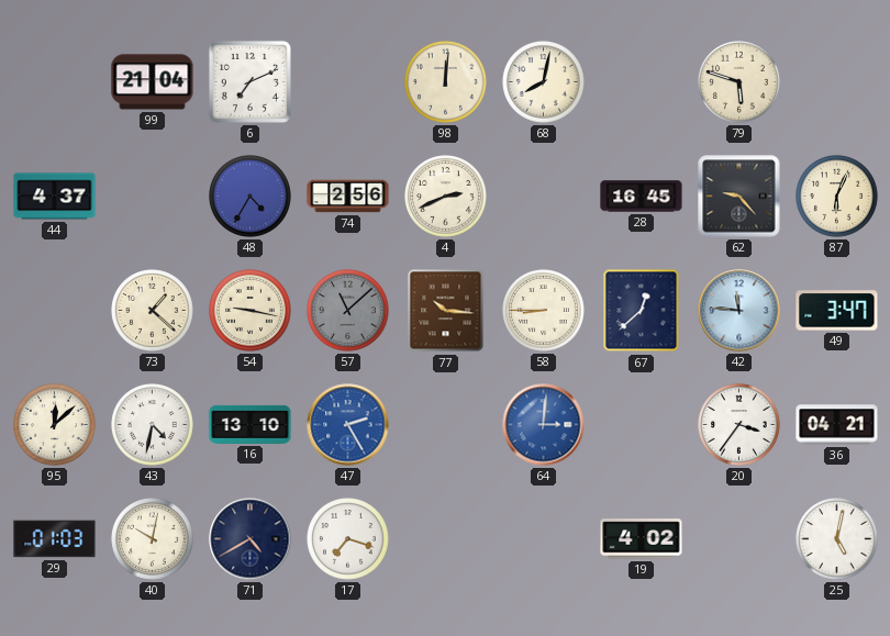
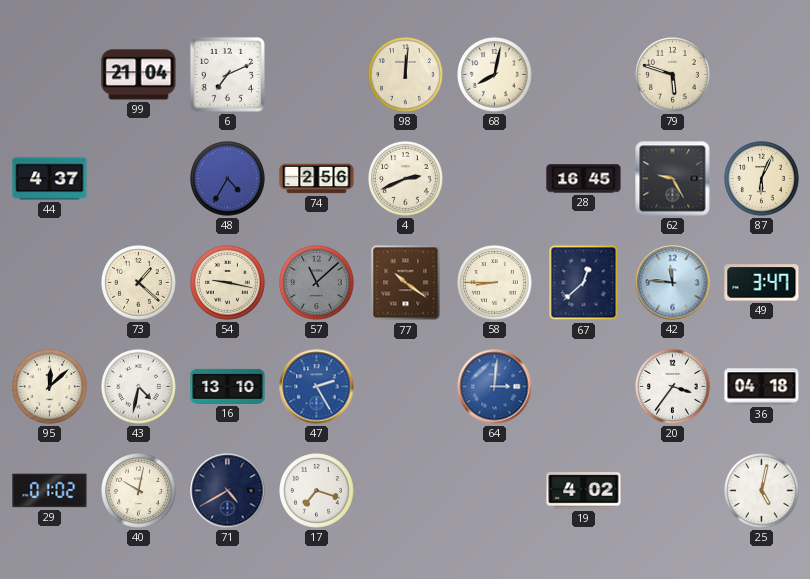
62: 9:23 -> 9:25
77: 10:16 -> 10:21
36: 04:21 -> 04:18
29: 01:03 -> 01:02
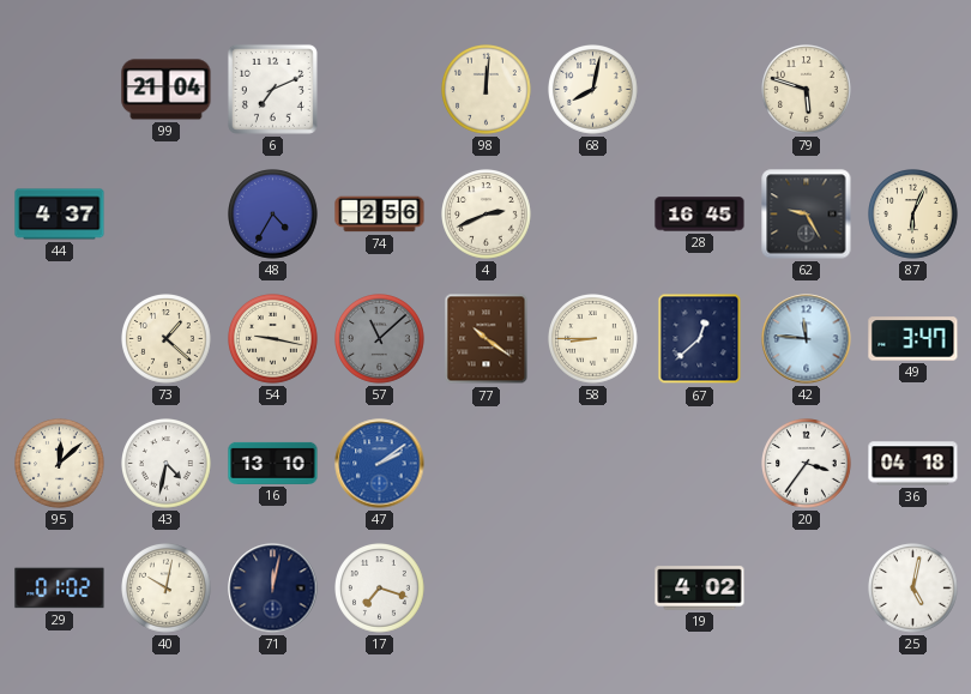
47: 2:25 -> 2:09
64: 3:01 -> none
71: 4:40 -> 12:02
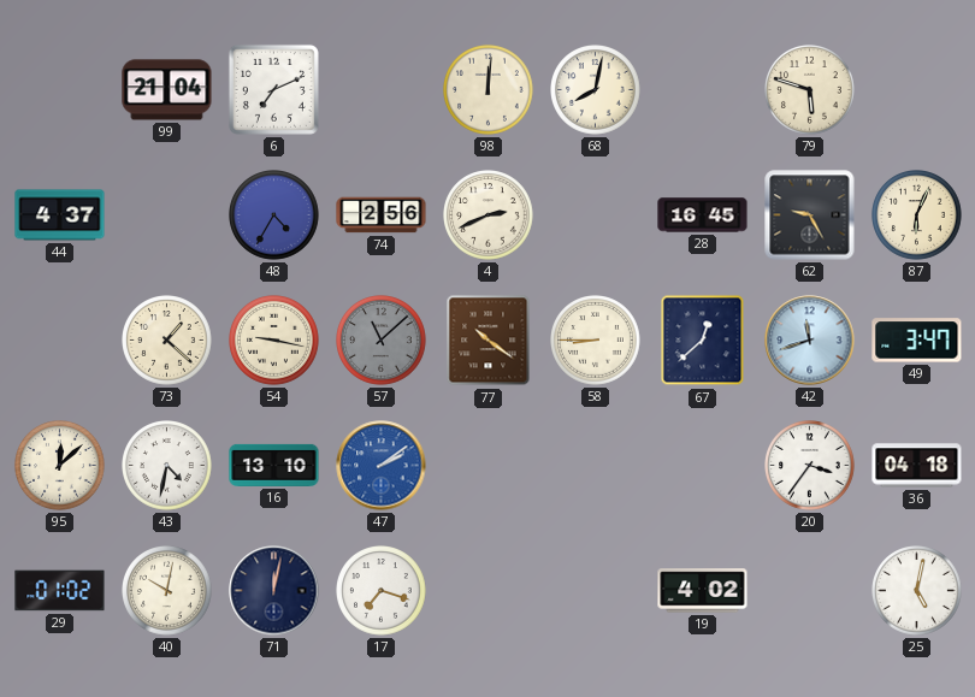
42: 11:46 -> 11:42
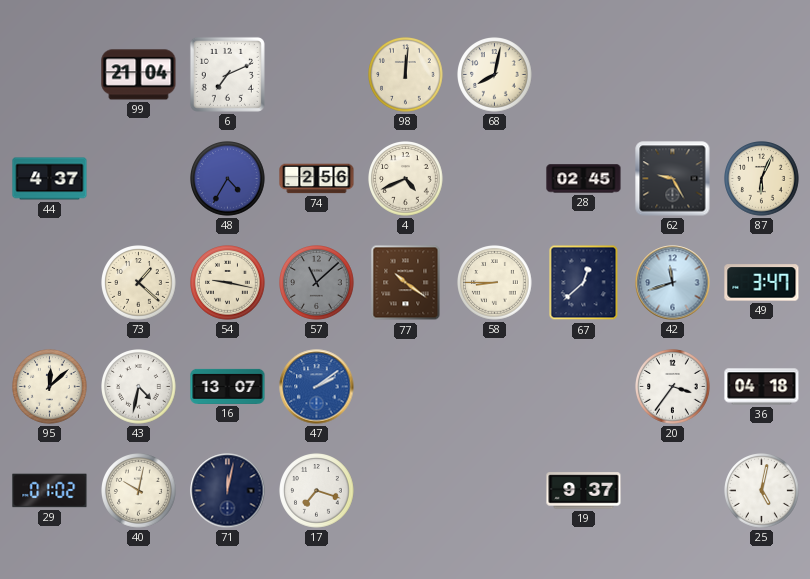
79: 5:48 -> none
4: 2:41 -> 4:41
28: 16:45 -> 02:45
16: 13:10 -> 13:07
19: 4:02 -> 9:37
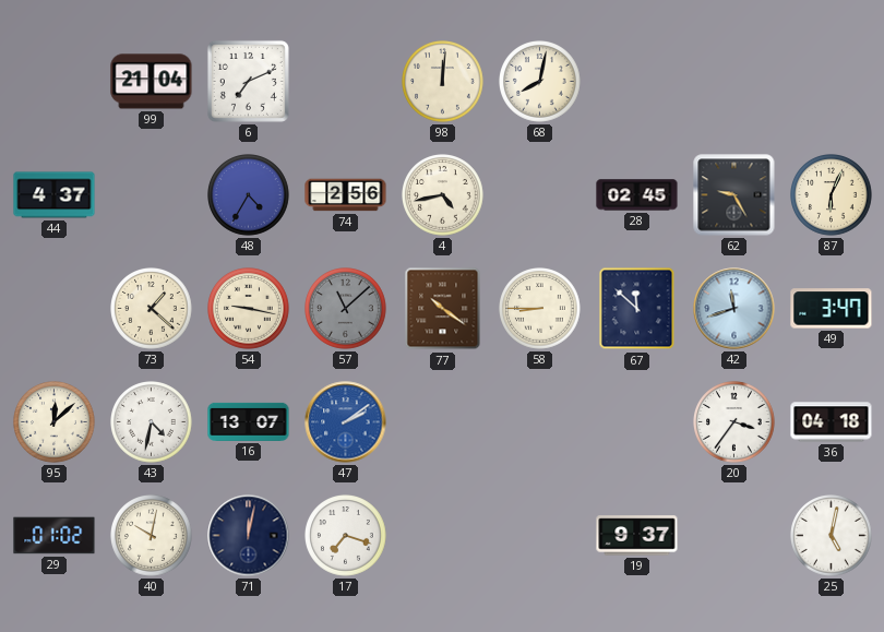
4: 4:41 -> 4:43
67: 12:38 -> 11:52
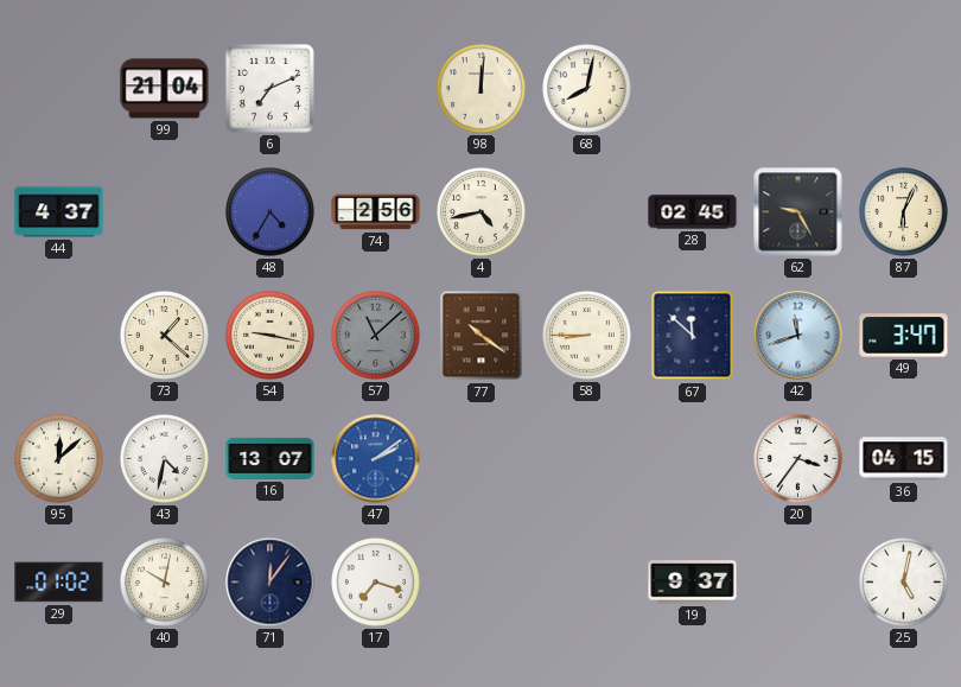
36: 04:18 -> 04:15
71: 12:02 -> 12:06
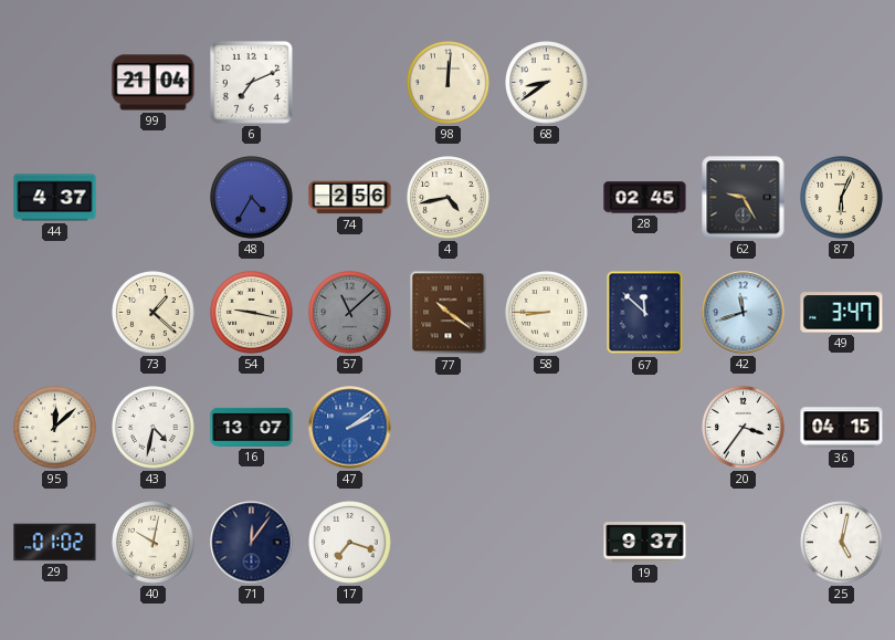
68: 8:02 -> 8:39
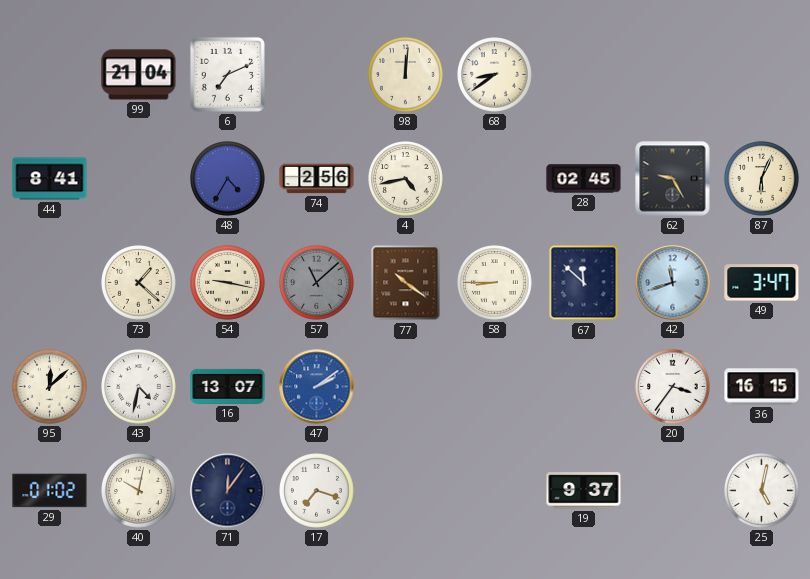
44: 4:37 -> 8:41
36: 04:15 -> 16:15
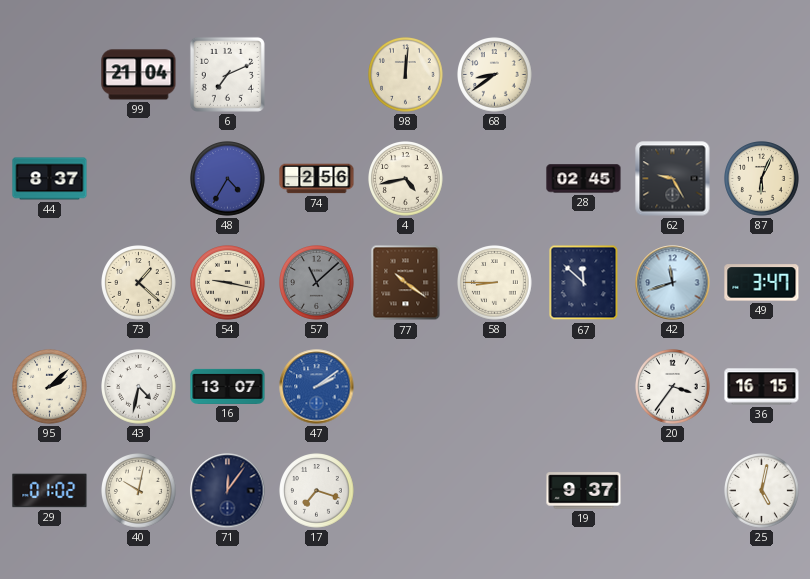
44: 8:41 -> 8:37
95: 12:08 -> 2:08
